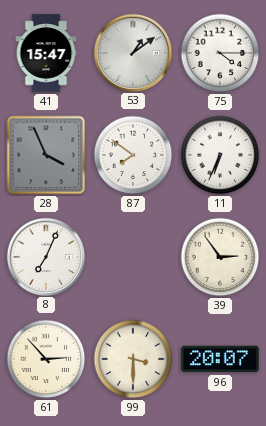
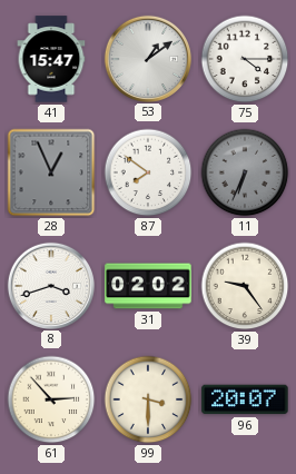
28: 3:56 -> 12:56
11 dial: white -> grey
8: 7:04 -> 3:42
31: none -> 02:02
39: 2:54 -> 9:24
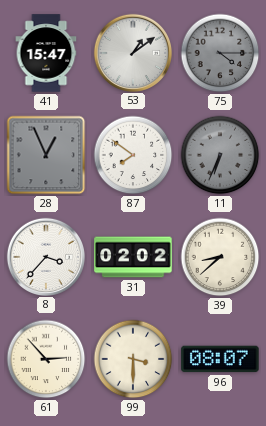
75 dial: white -> grey
8: 3:42 -> 3:37
39: 9:24 -> 8:38
96: 20:07 -> 08:07
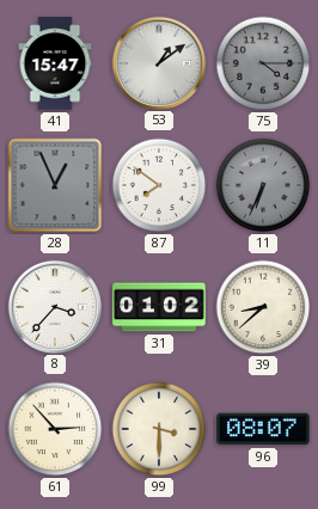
31: 02:02 -> 01:02
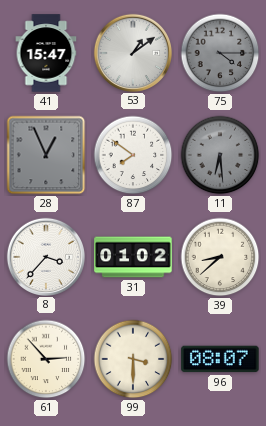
11: 6:34 -> 6:29
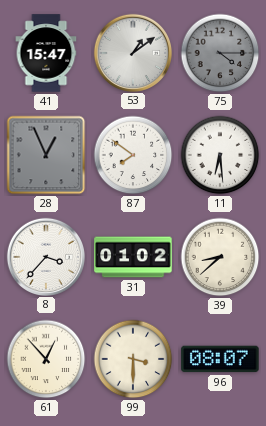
11 dial: grey -> white
61: 2:53 -> 12:53
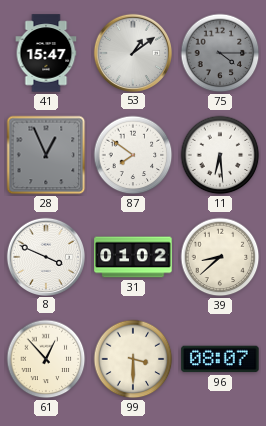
8: 3:37 -> 3:49
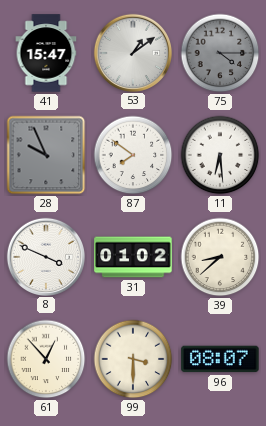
28: 12:56 -> 9:56
